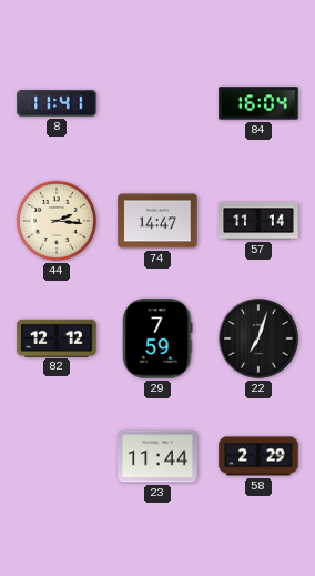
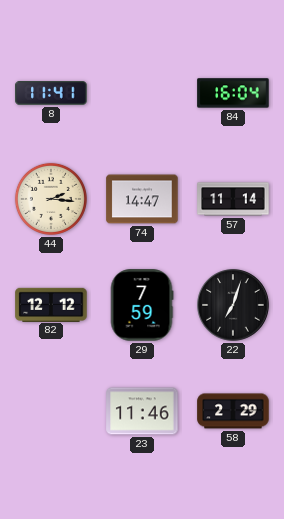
23: 11:44 -> 11:46
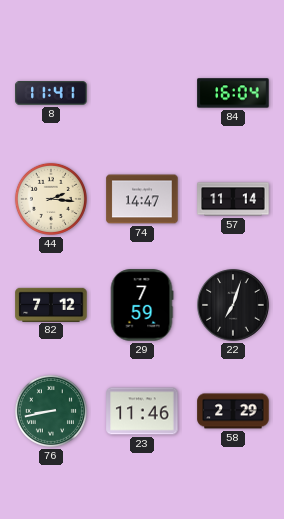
82: 12:12 -> 7:12
76: none -> 8:43
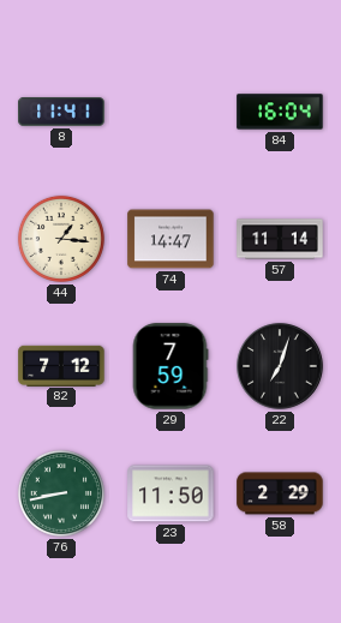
44: 2:16 -> 1:16
23: 11:46 -> 11:50
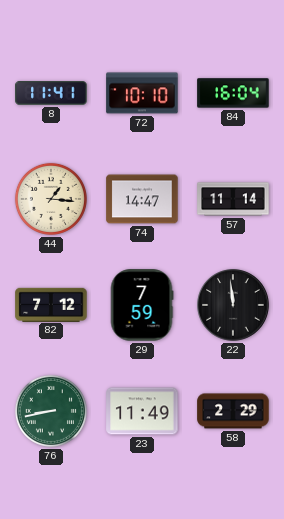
72: none -> 10:10
22: 7:03 -> 11:59
23: 11:50 -> 11:49
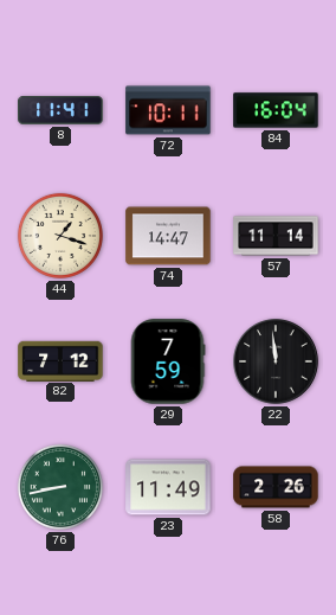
72: 10:10 -> 10:11
44: 1:16 -> 1:18
58: 2:29 -> 2:26
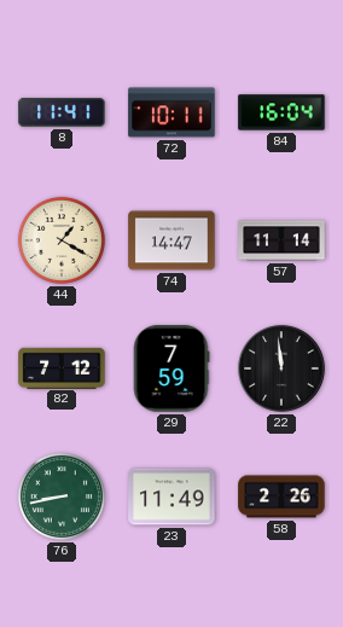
44: 1:18 -> 1:20
